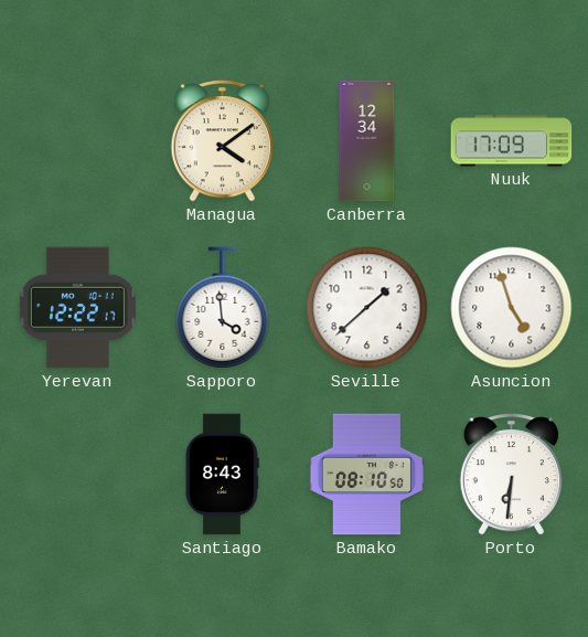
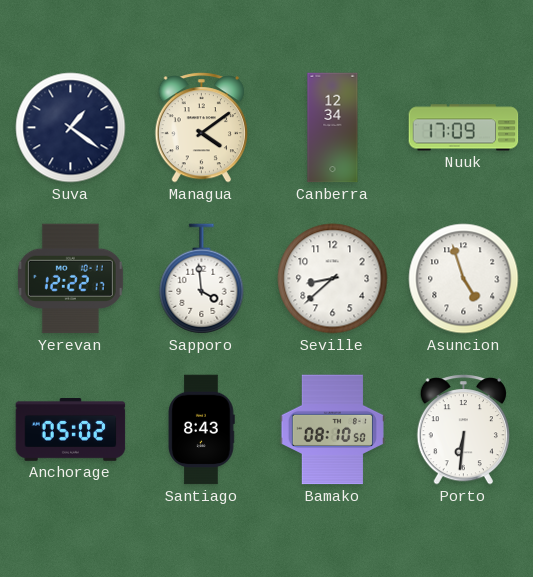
Suva: none -> 1:21
Seville: 1:38 -> 8:38
Anchorage: none -> 05:02
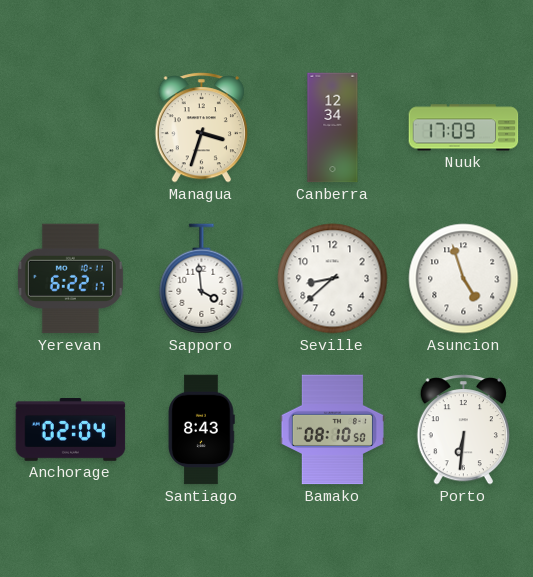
Suva: 1:21 -> none
Managua: 4:09 -> 3:33
Yerevan: 12:22 -> 6:22
Anchorage: 05:02 -> 02:04
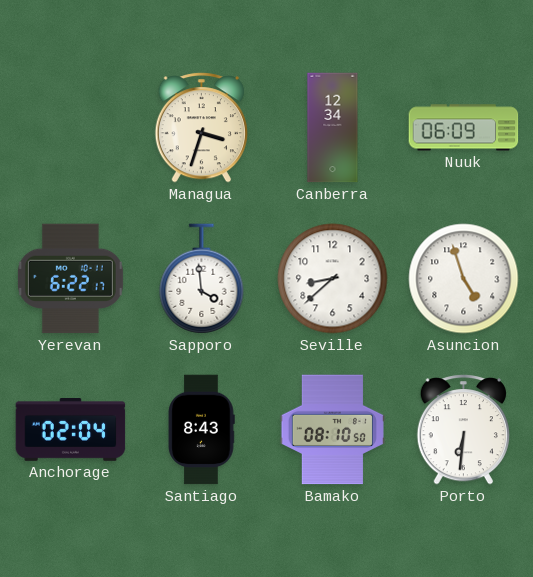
Nuuk: 17:09 -> 06:09
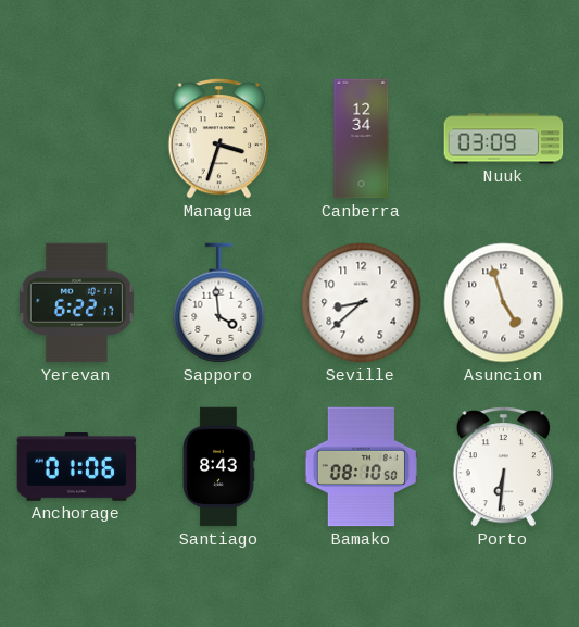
Nuuk: 06:09 -> 03:09
Anchorage: 02:04 -> 01:06
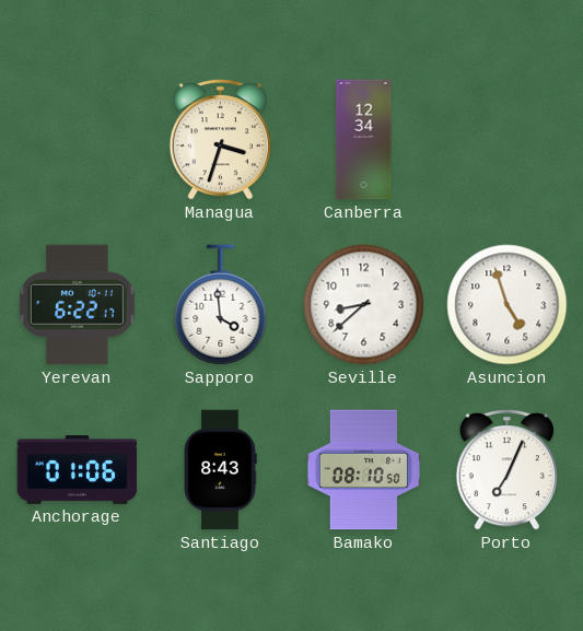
Nuuk: 03:09 -> none
Porto: 6:31 -> 7:04
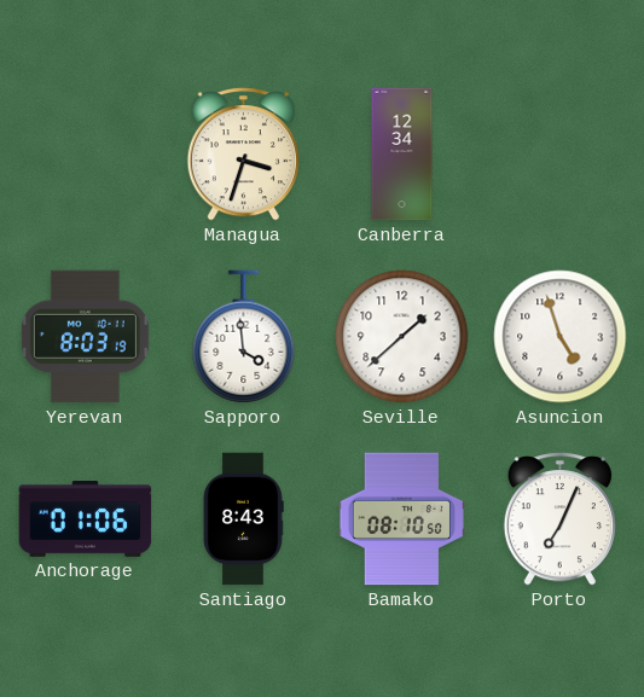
Yerevan: 6:22 -> 8:03
Seville: 8:38 -> 1:38
